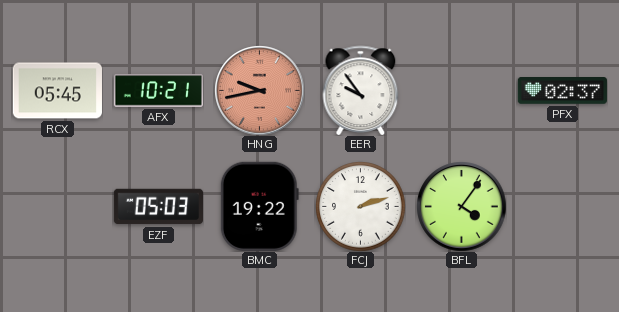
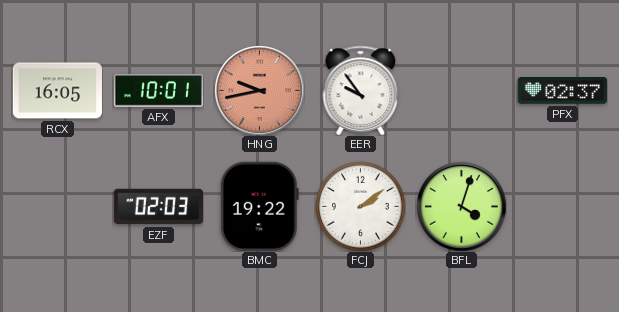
RCX: 05:45 -> 16:05
AFX: 10:21 -> 10:01
EZF: 05:03 -> 02:03
FCJ: 2:12 -> 2:09
BFL: 4:06 -> 4:03
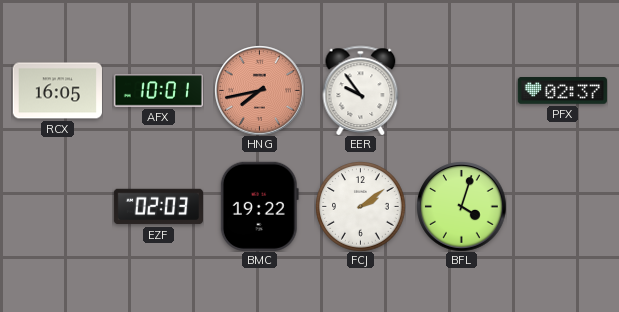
HNG: 9:43 -> 7:43
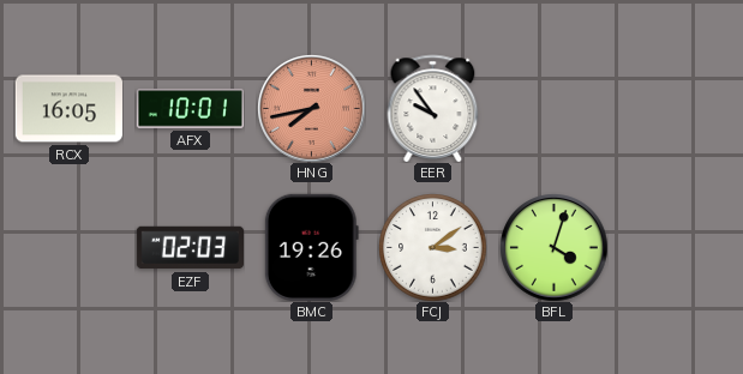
PFX: 02:37 -> none
BMC: 19:22 -> 19:26
FCJ: 2:09 -> 3:09
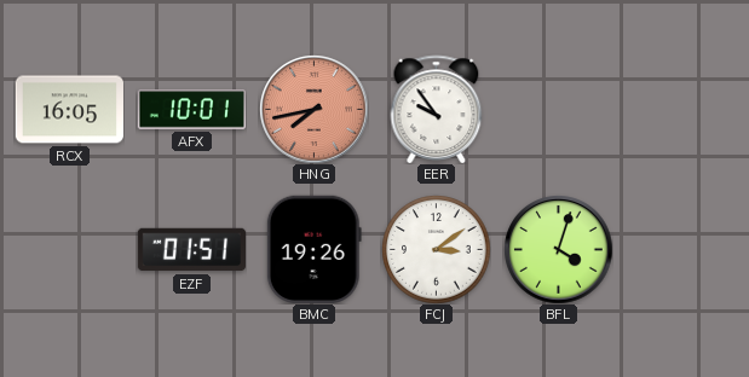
EZF: 02:03 -> 01:51
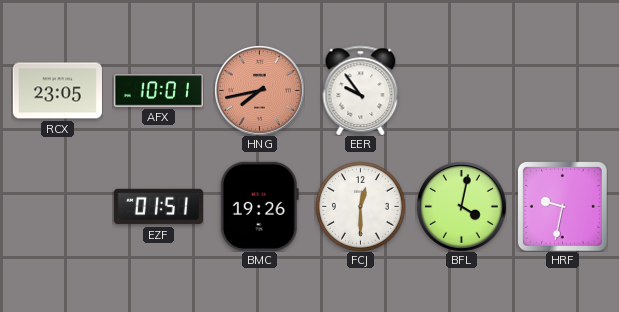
RCX: 16:05 -> 23:05
FCJ: 3:09 -> 12:30
BFL: 4:03 -> 4:02
HRF: none -> 9:32
